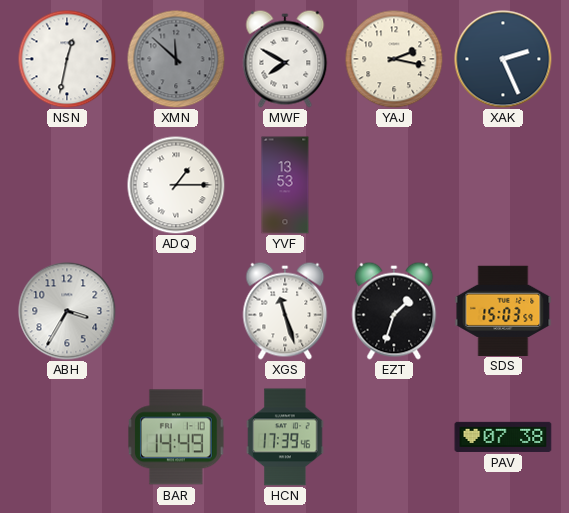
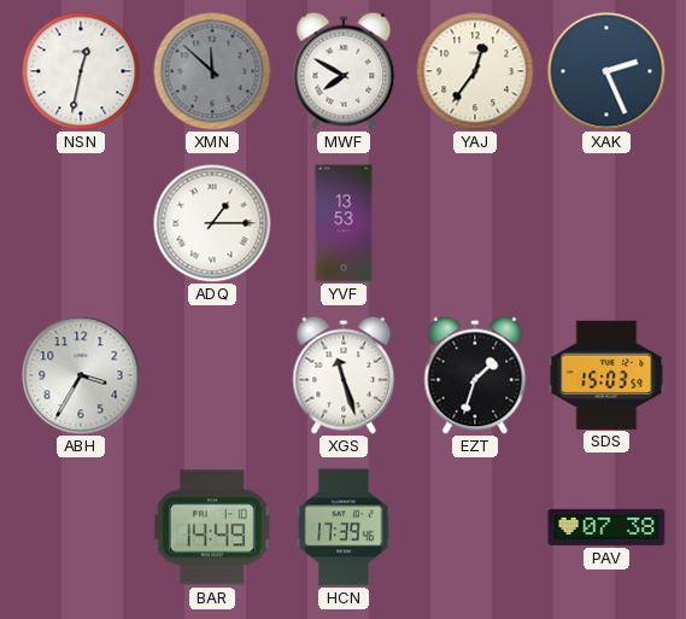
YAJ: 2:17 -> 12:36
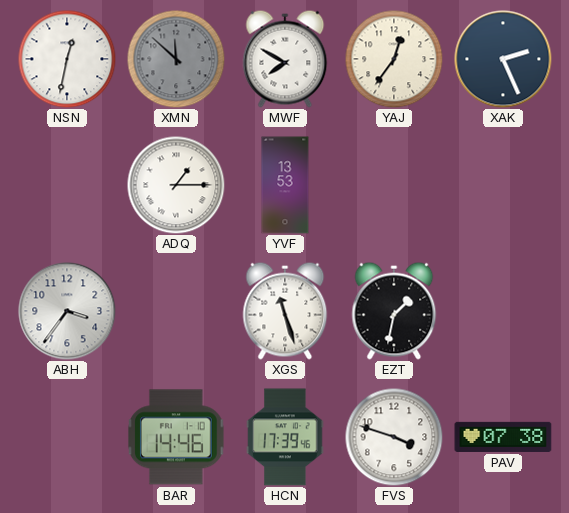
ABH: 3:35 -> 3:36
EZT: 1:33 -> 1:32
SDS: 15:03 -> none
BAR: 14:49 -> 14:46
FVS: none -> 3:48
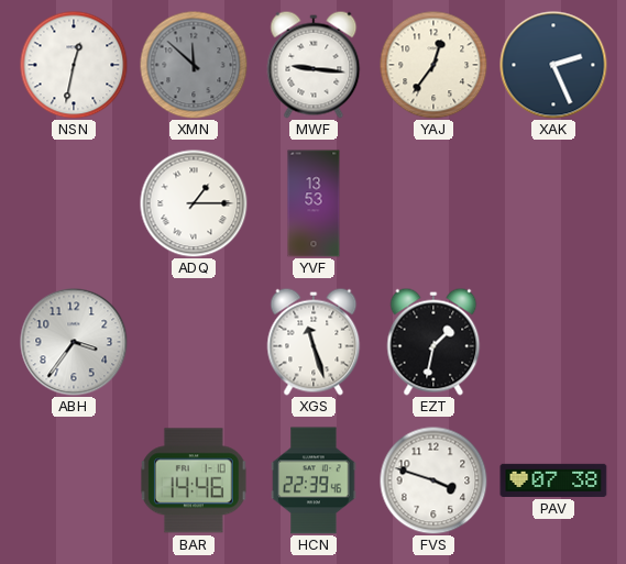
MWF: 7:50 -> 9:16
HCN: 17:39 -> 22:39
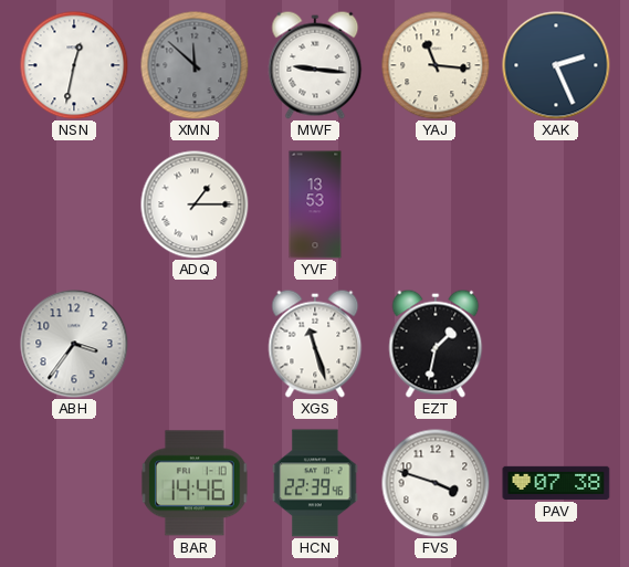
YAJ: 12:36 -> 11:16
